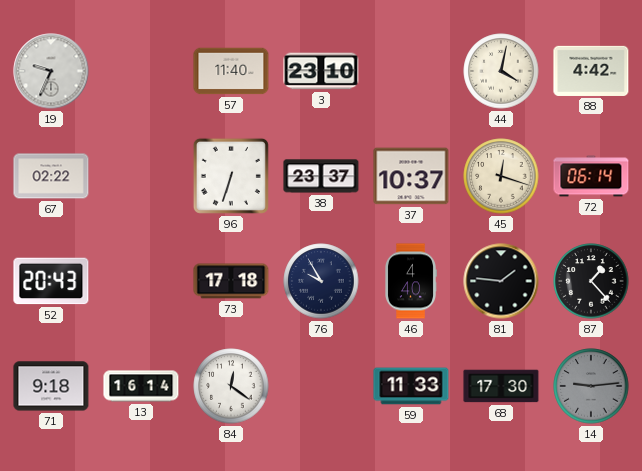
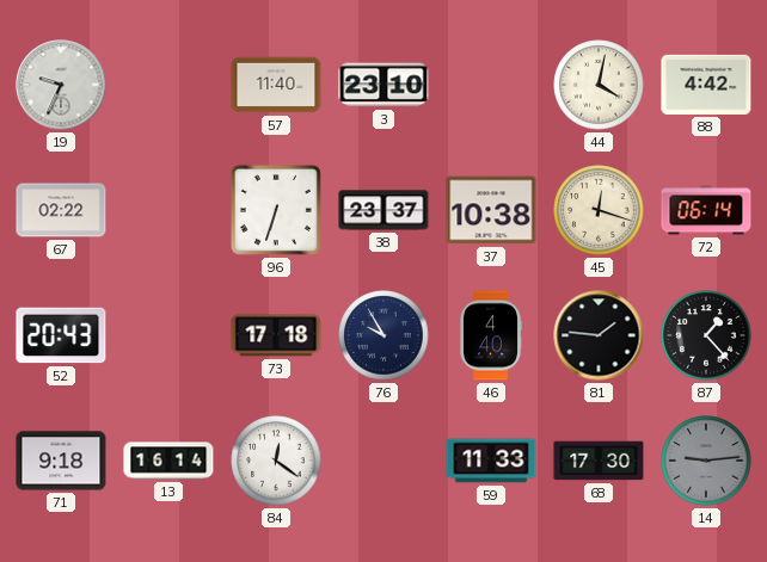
37: 10:37 -> 10:38
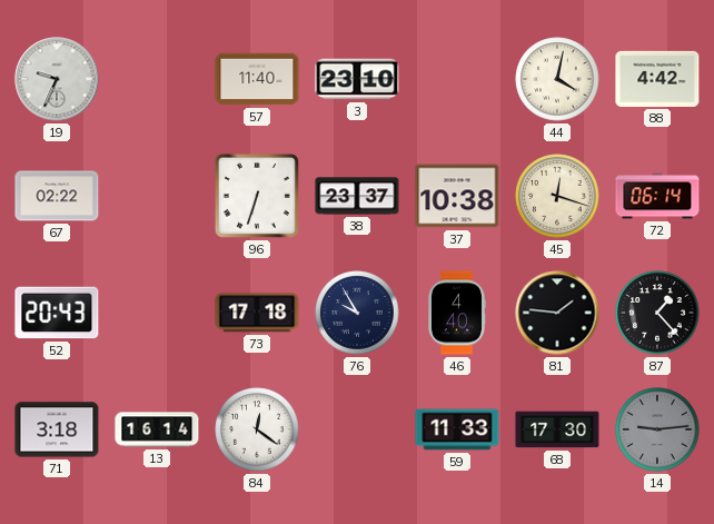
71: 9:18 -> 3:18
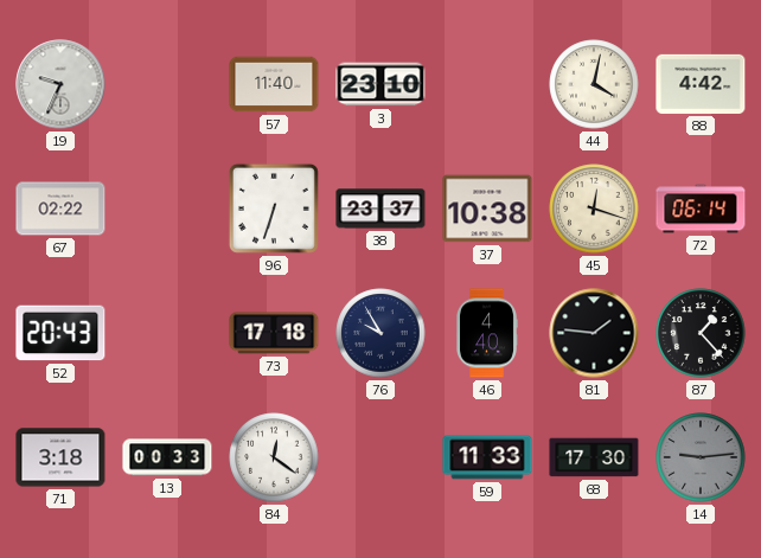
13: 16:14 -> 00:33
